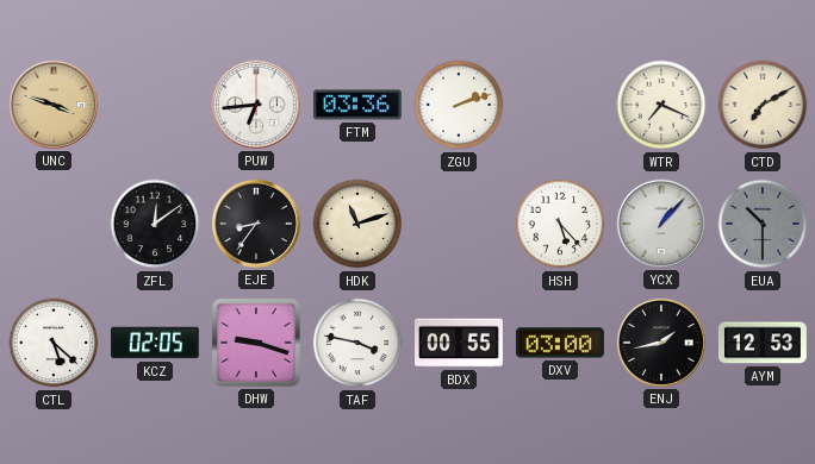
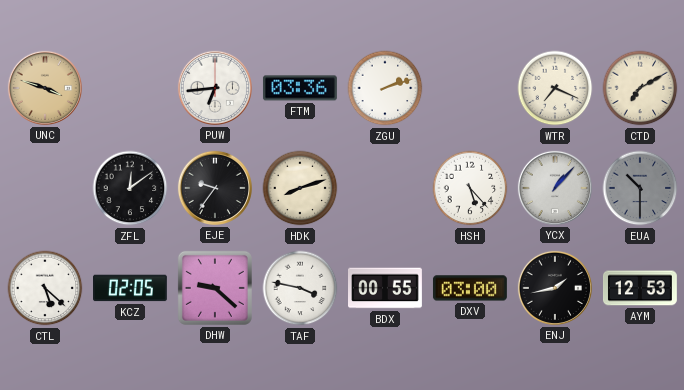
EJE: 8:36 -> 9:36
HDK: 11:12 -> 8:12
DHW: 9:18 -> 9:22
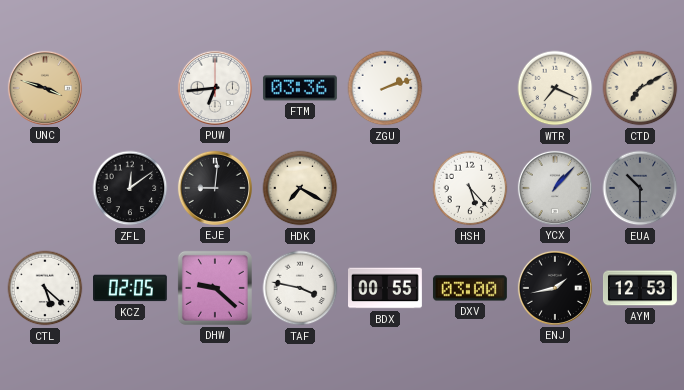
EJE: 9:36 -> 9:01
HDK: 8:12 -> 7:20
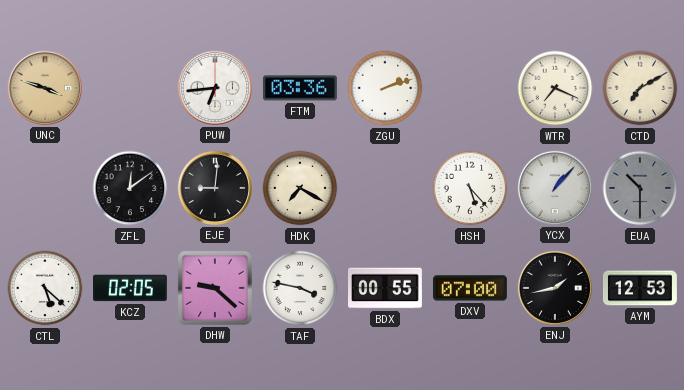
DXV: 03:00 -> 07:00
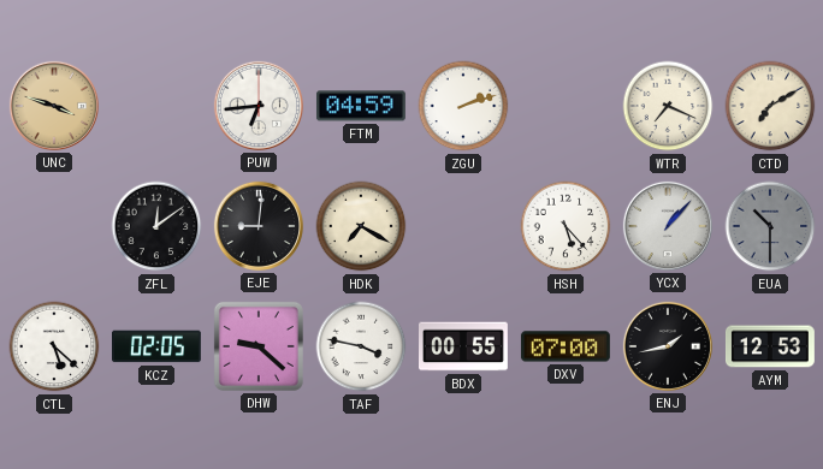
FTM: 03:36 -> 04:59
